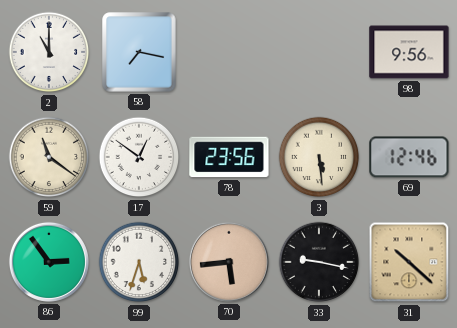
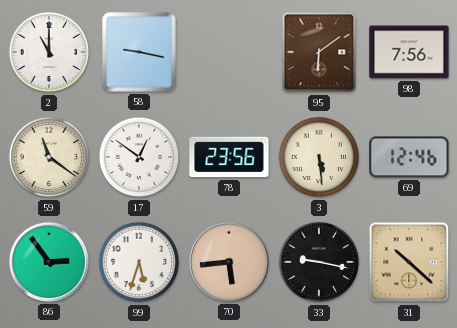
58: 7:17 -> 9:17
95: none -> 6:09
98: 9:56 -> 7:56
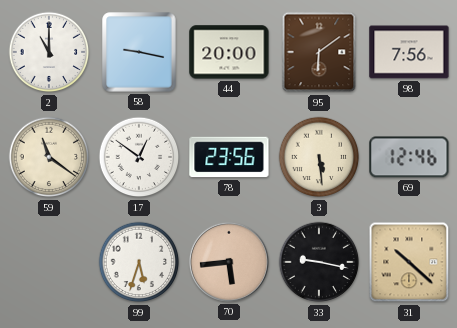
44: none -> 20:00
86: 2:54 -> none
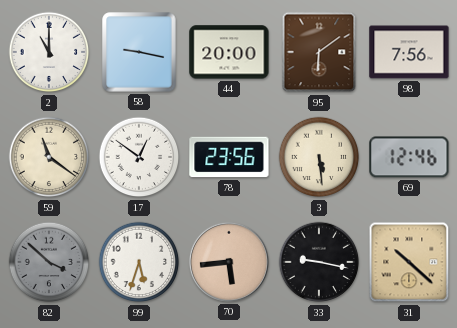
82: none -> 3:52
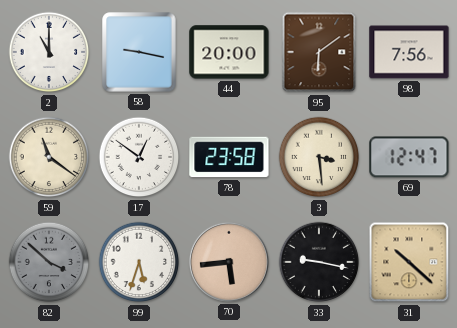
78: 23:56 -> 23:58
3: 5:29 -> 3:29
69: 12:46 -> 12:47
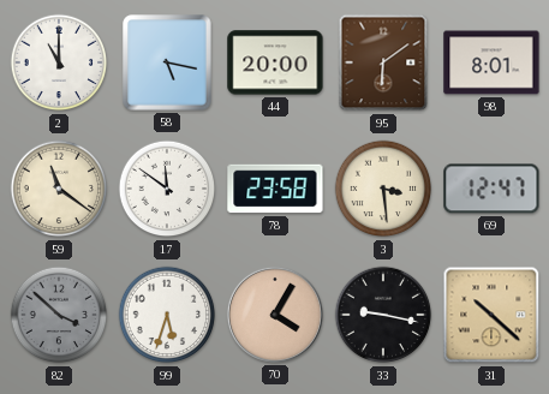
58: 9:17 -> 5:17
98: 7:56 -> 8:01
17: 12:51 -> 11:51
70: 5:44 -> 4:05
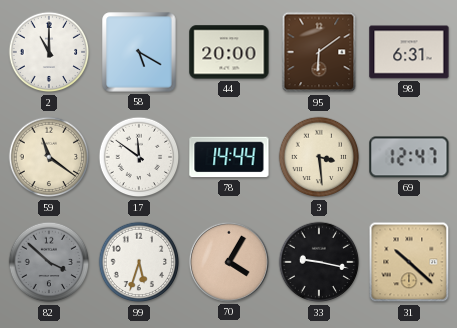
58: 5:17 -> 5:20
98: 8:01 -> 6:31
78: 23:58 -> 14:44
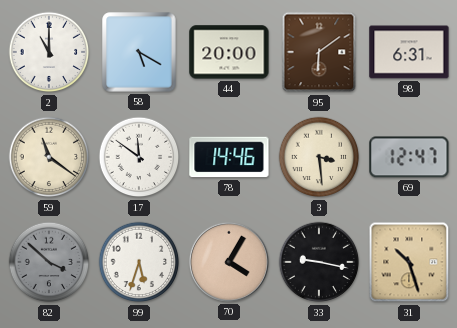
78: 14:44 -> 14:46
31: 10:22 -> 10:27
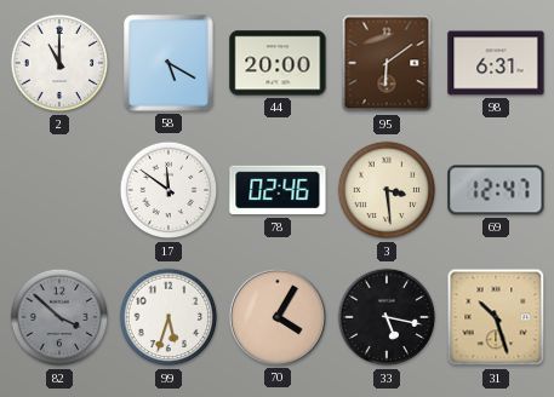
59: 11:21 -> none
78: 14:46 -> 02:46
33: 9:17 -> 5:17
